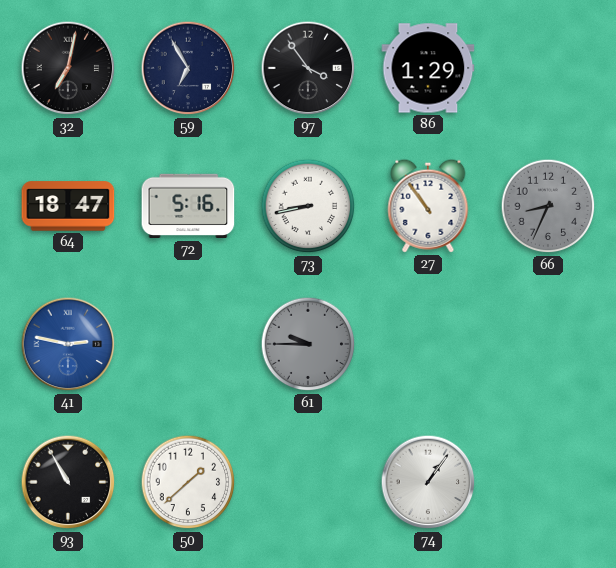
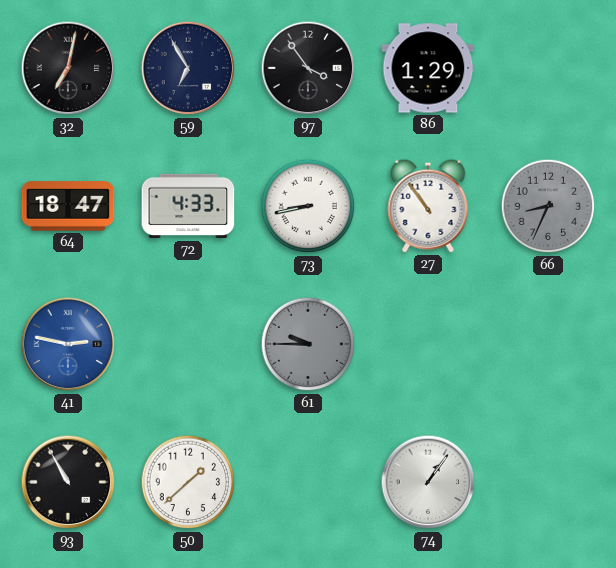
72: 5:16 -> 4:33
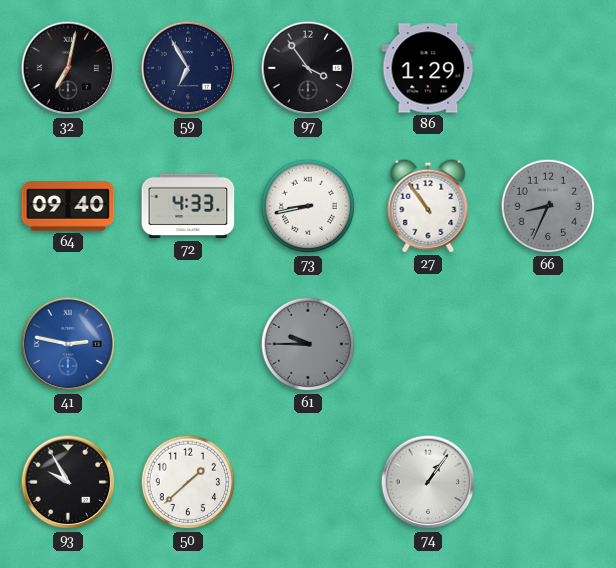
64: 18:47 -> 09:40
93: 10:55 -> 9:55
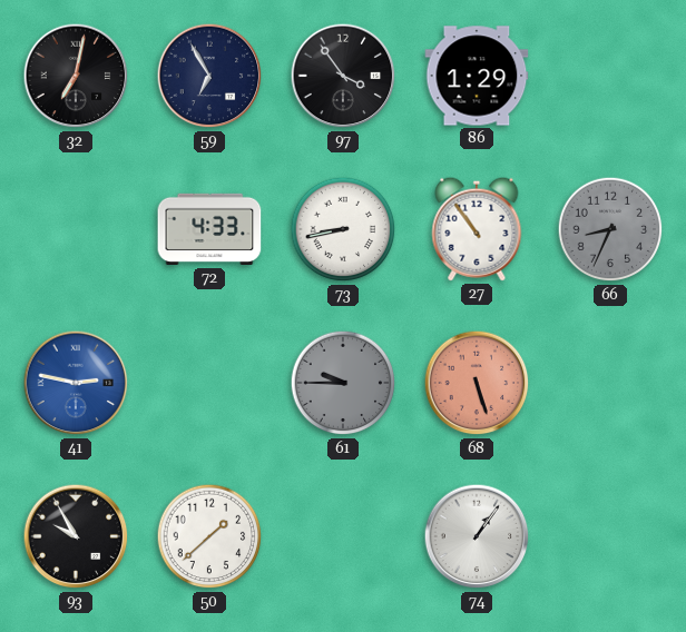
64: 09:40 -> none
68: none -> 5:27
